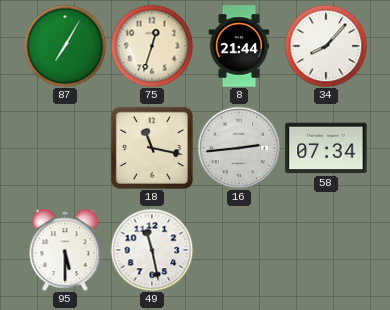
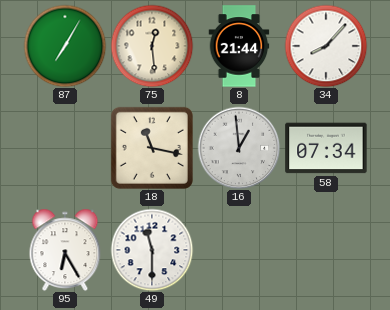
75: 12:33 -> 12:29
16: 2:44 -> 12:59
95: 5:30 -> 6:25
49: 11:28 -> 11:30
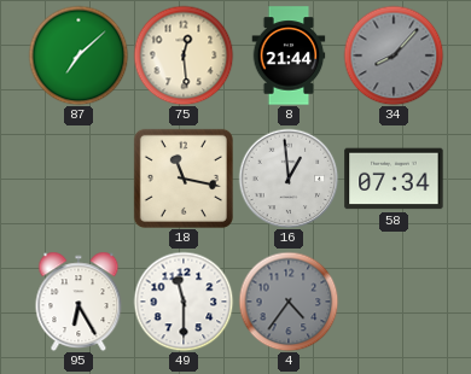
87: 7:05 -> 7:08
34 dial: white -> grey
4: none -> 4:36
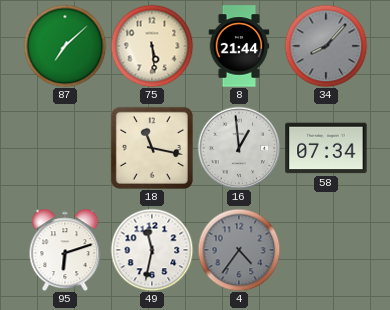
75: 12:29 -> 5:29
95: 6:25 -> 6:12
49: 11:30 -> 11:32
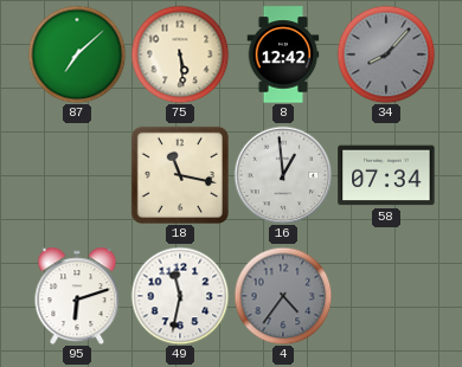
8: 21:44 -> 12:42
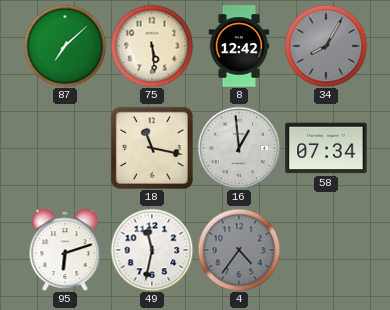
34: 8:07 -> 8:05
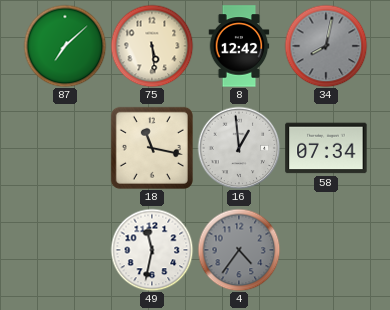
34: 8:05 -> 8:02
95: 6:12 -> none
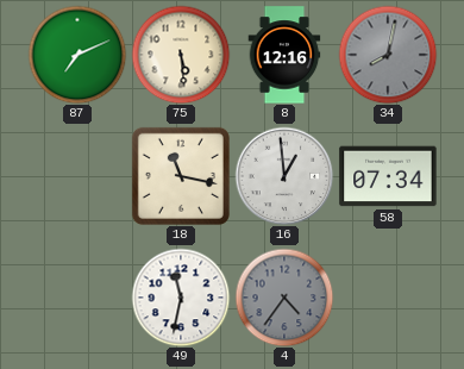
87: 7:08 -> 7:11
8: 12:42 -> 12:16
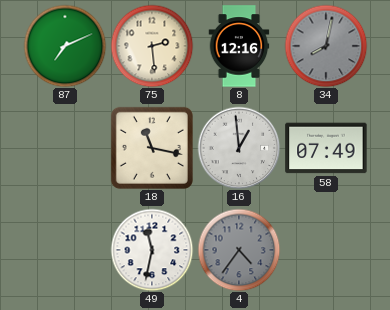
75: 5:29 -> 2:29
58: 07:34 -> 07:49
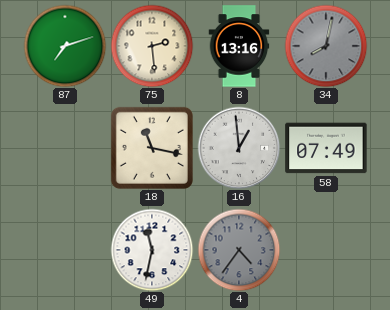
87: 7:11 -> 7:12
8: 12:16 -> 13:16
